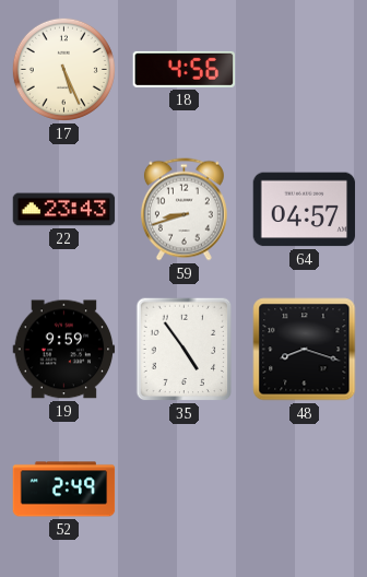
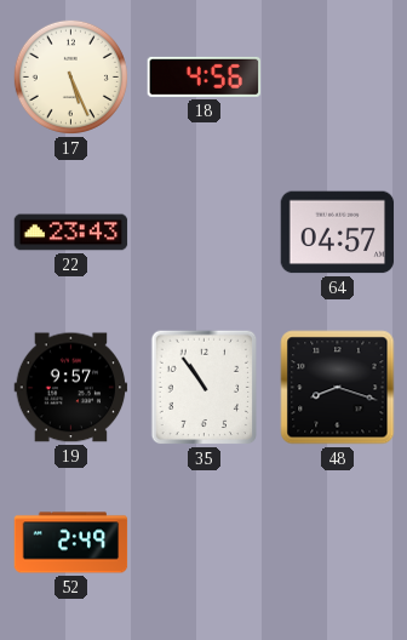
59: 8:42 -> none
19: 9:59 -> 9:57
35: 4:54 -> 10:54
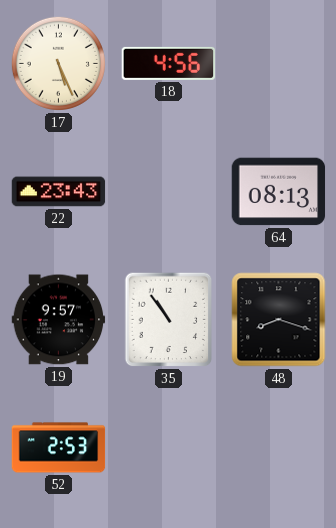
64: 04:57 -> 08:13
52: 2:49 -> 2:53
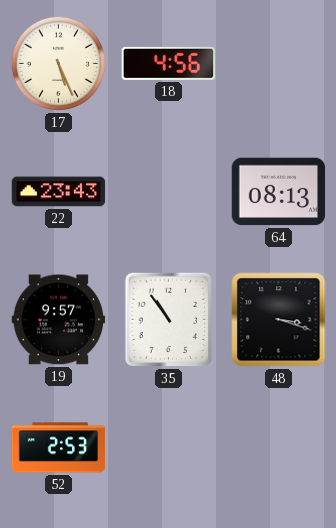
48: 8:18 -> 3:18
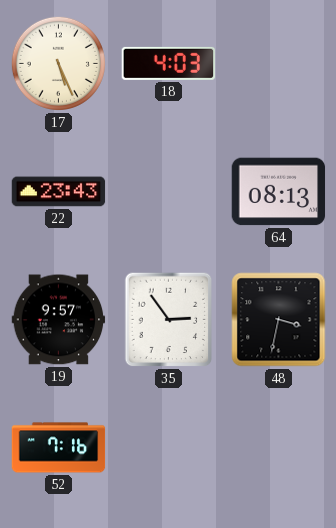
18: 4:56 -> 4:03
35: 10:54 -> 2:54
48: 3:18 -> 3:32
52: 2:53 -> 7:16
